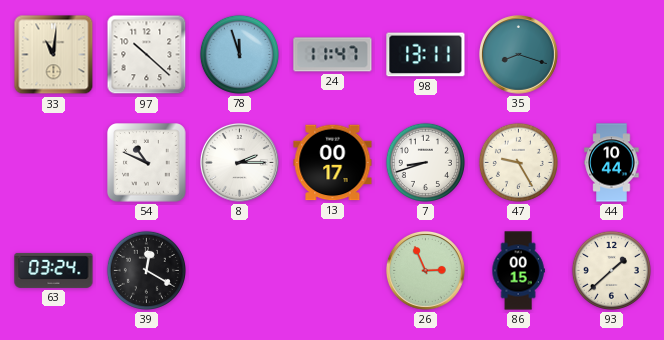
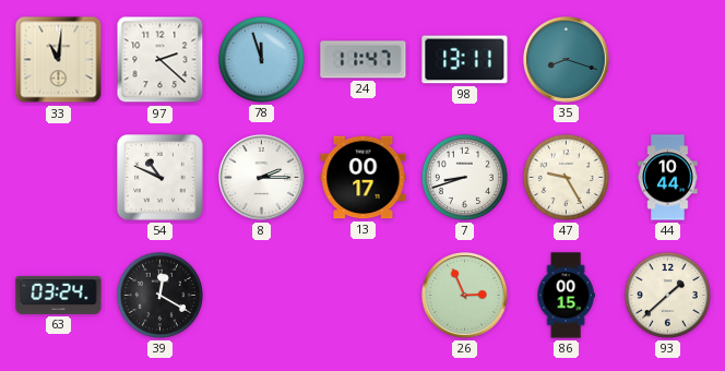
97: 10:22 -> 2:22
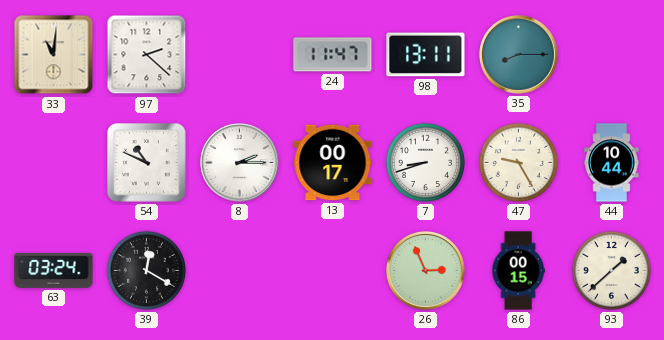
78: 11:57 -> none
35: 8:18 -> 8:15
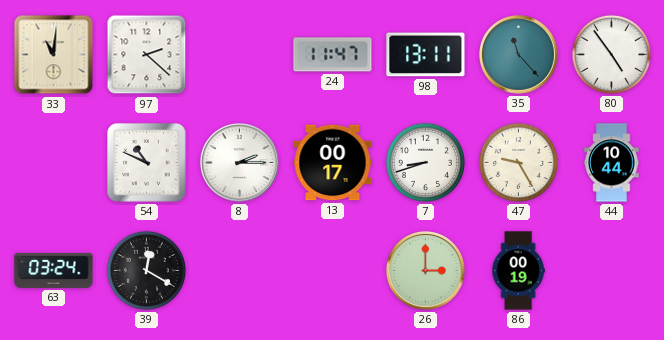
35: 8:15 -> 11:23
80: none -> 4:54
26: 2:56 -> 3:00
86: 00:15 -> 00:19
93: 1:38 -> none
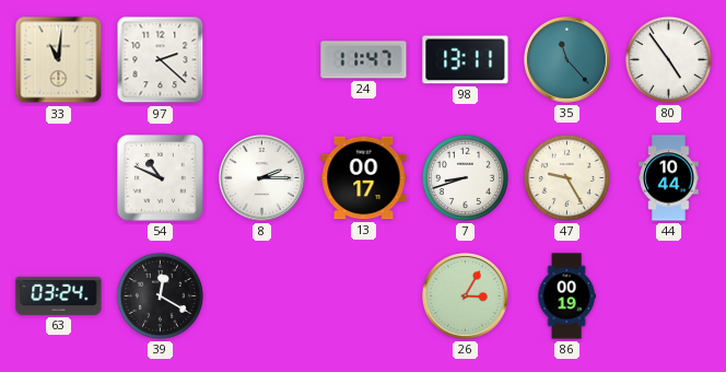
26: 3:00 -> 3:05
